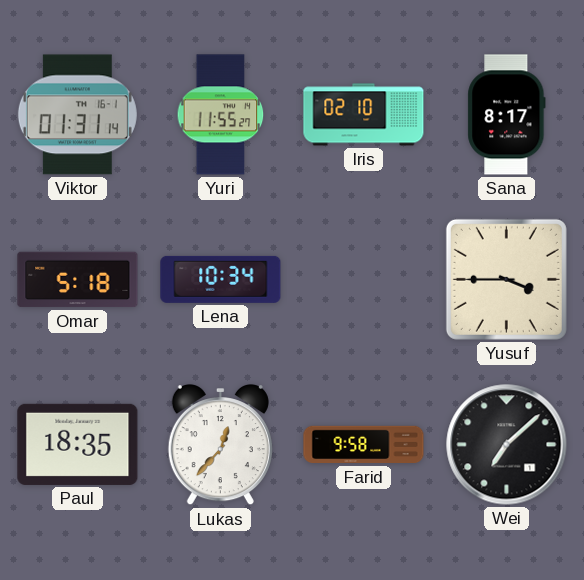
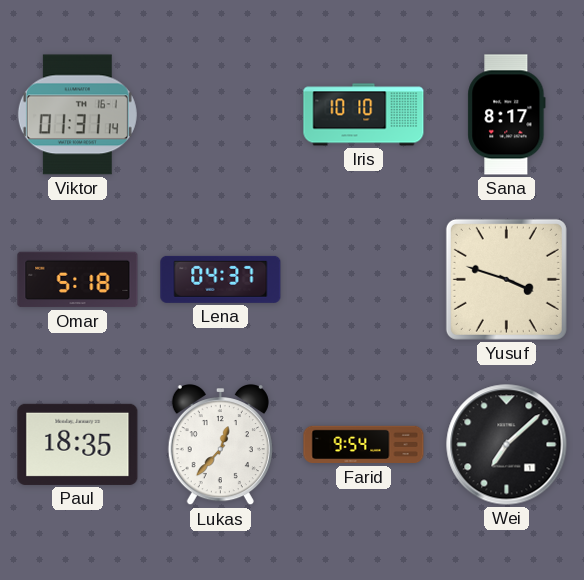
Yuri: 11:55 -> none
Iris: 02:10 -> 10:10
Lena: 10:34 -> 04:37
Yusuf: 3:45 -> 3:48
Farid: 9:58 -> 9:54
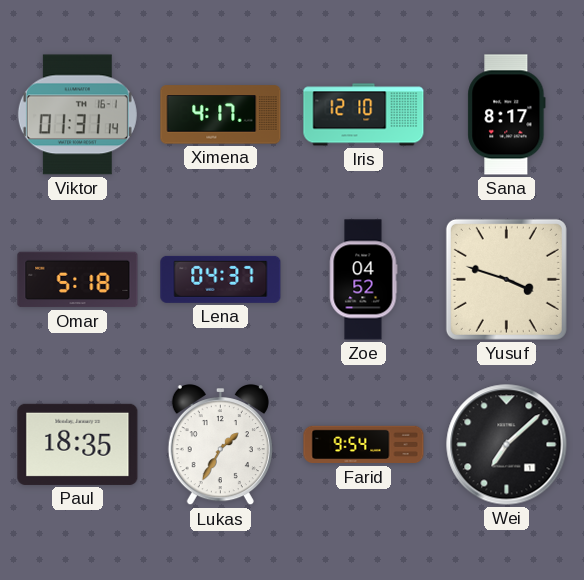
Ximena: none -> 4:17
Iris: 10:10 -> 12:10
Zoe: none -> 04:52
Lukas: 12:37 -> 1:35
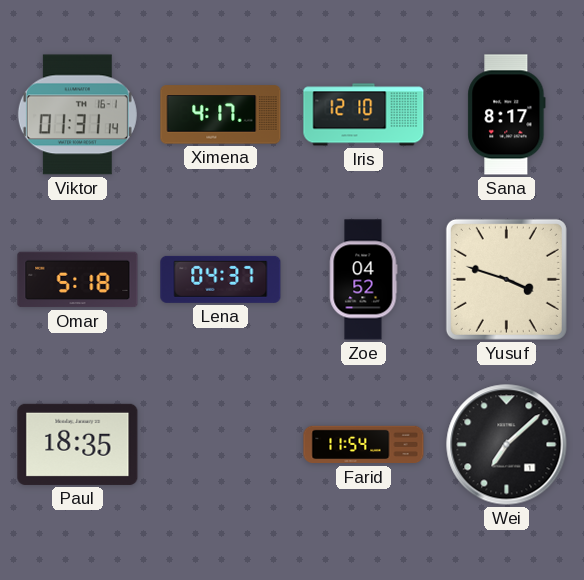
Lukas: 1:35 -> none
Farid: 9:54 -> 11:54
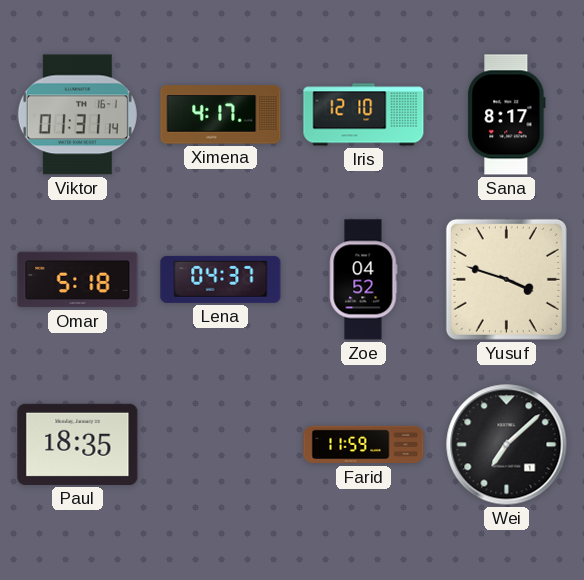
Farid: 11:54 -> 11:59
